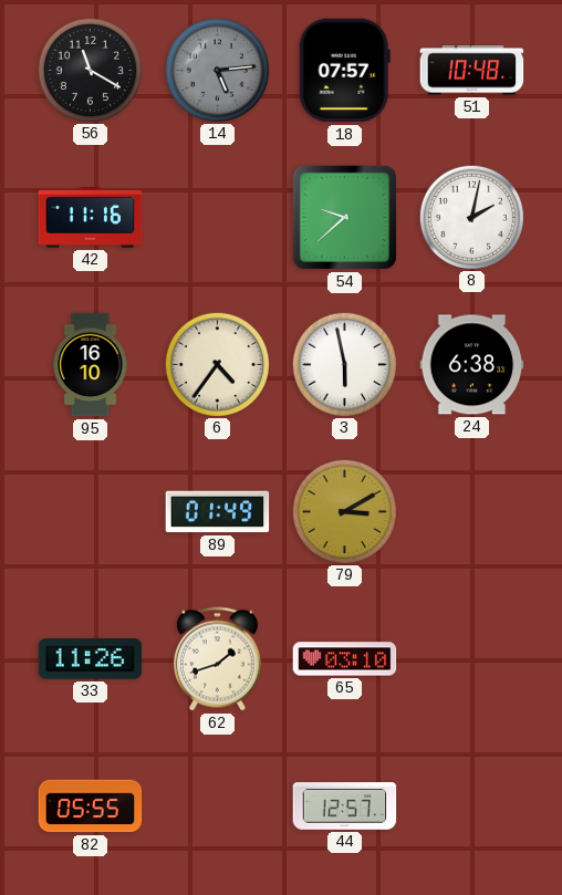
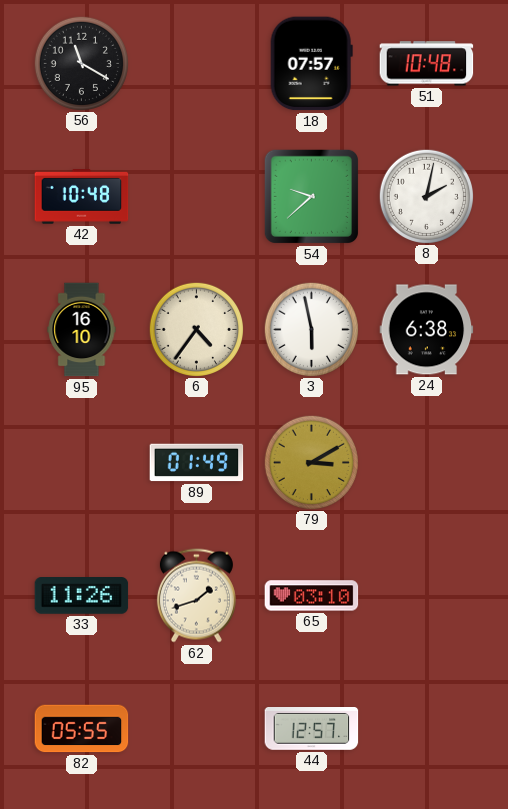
14: 5:14 -> none
42: 11:16 -> 10:48
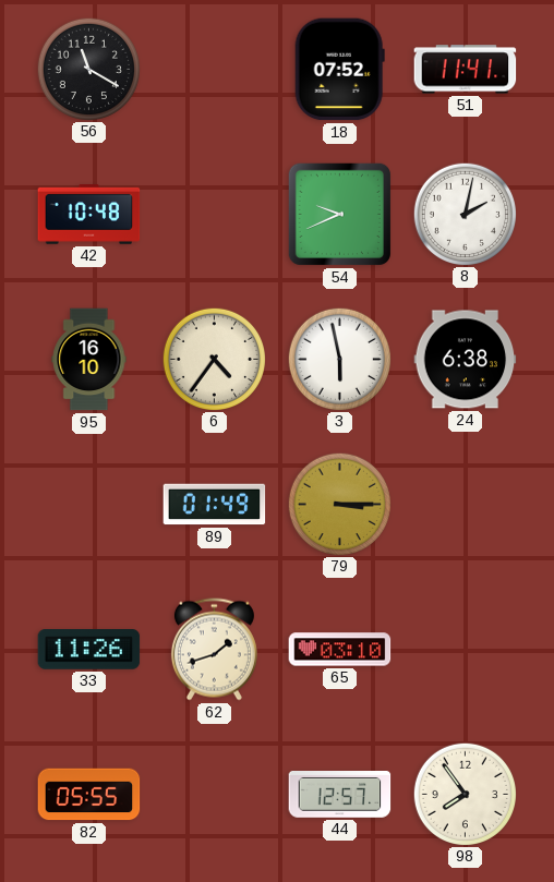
18: 07:57 -> 07:52
51: 10:48 -> 11:41
54: 9:38 -> 9:41
79: 3:10 -> 3:15
98: none -> 7:54
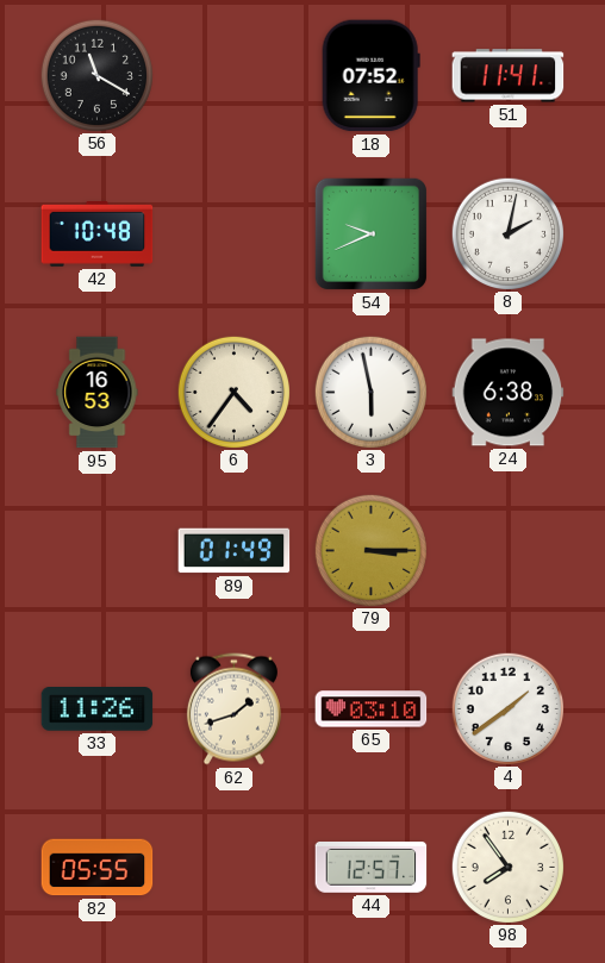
95: 16:10 -> 16:53
4: none -> 1:39
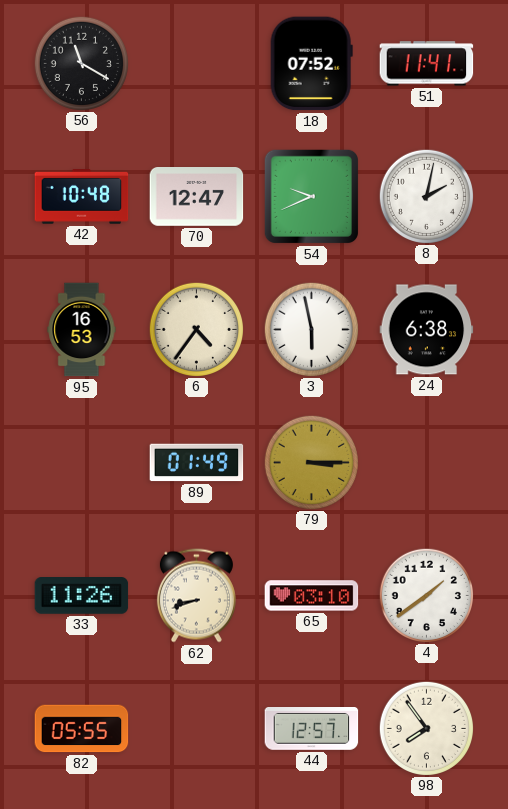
70: none -> 12:47
62: 1:42 -> 8:42
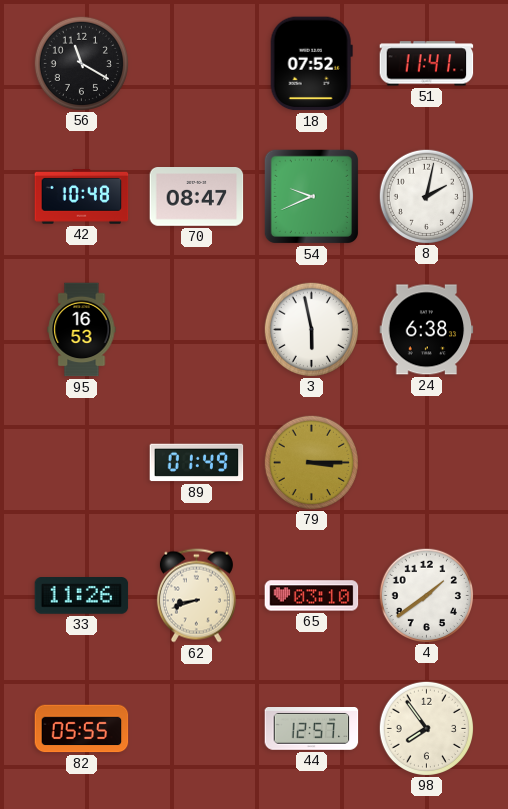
70: 12:47 -> 08:47
6: 4:36 -> none
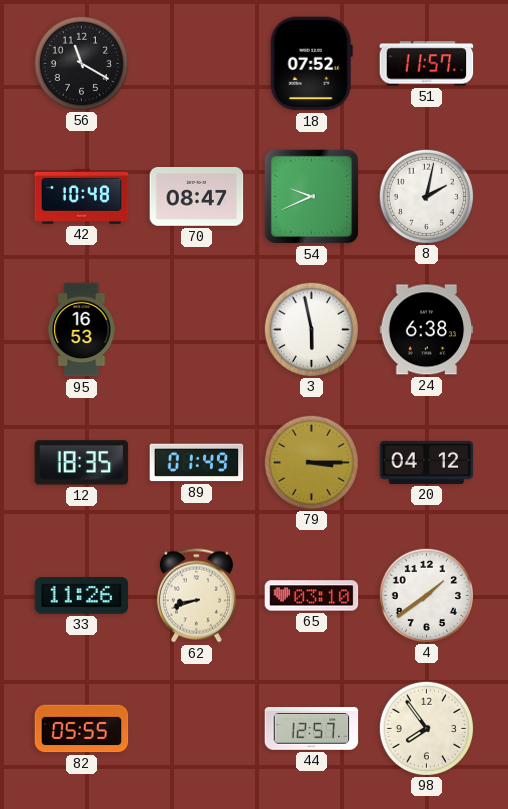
51: 11:41 -> 11:57
12: none -> 18:35
20: none -> 04:12
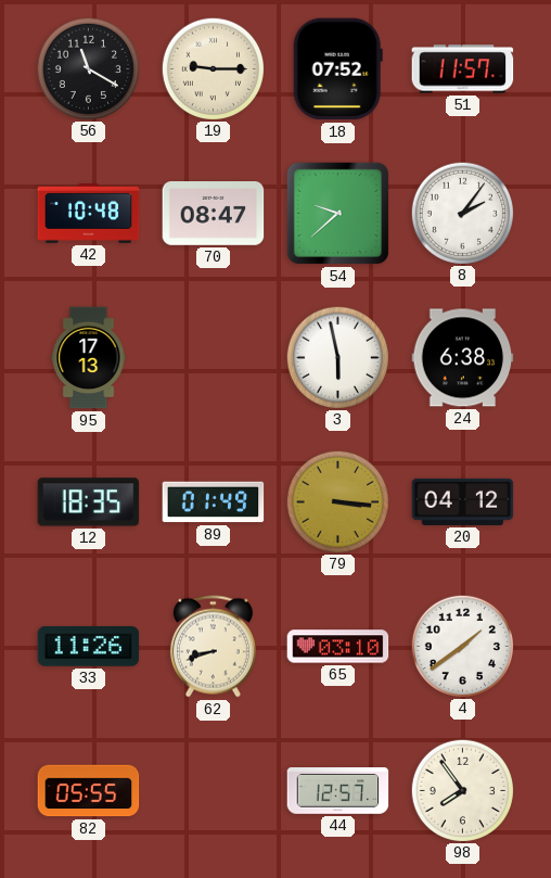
19: none -> 9:15
54: 9:41 -> 9:38
8: 2:02 -> 2:06
95: 16:53 -> 17:13
79: 3:15 -> 3:16
